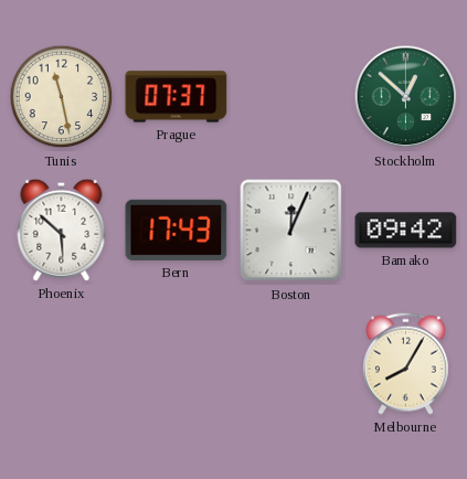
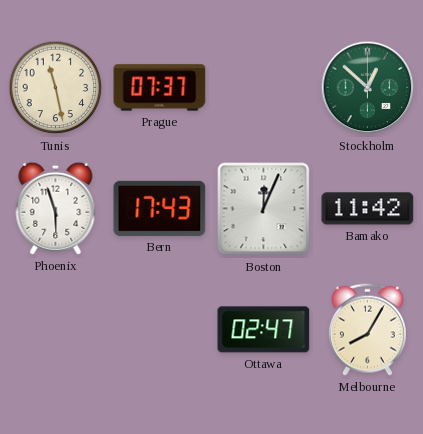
Phoenix: 5:52 -> 5:57
Bamako: 09:42 -> 11:42
Ottawa: none -> 02:47
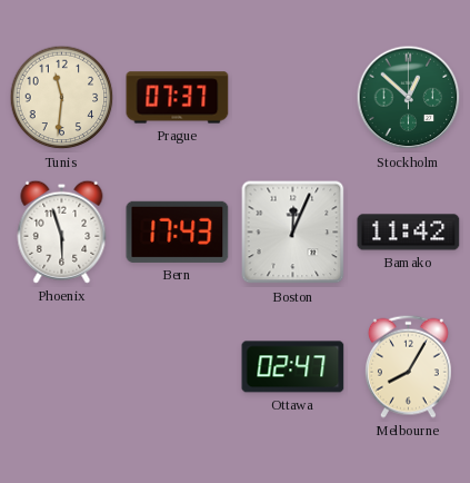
Tunis: 11:28 -> 11:31
